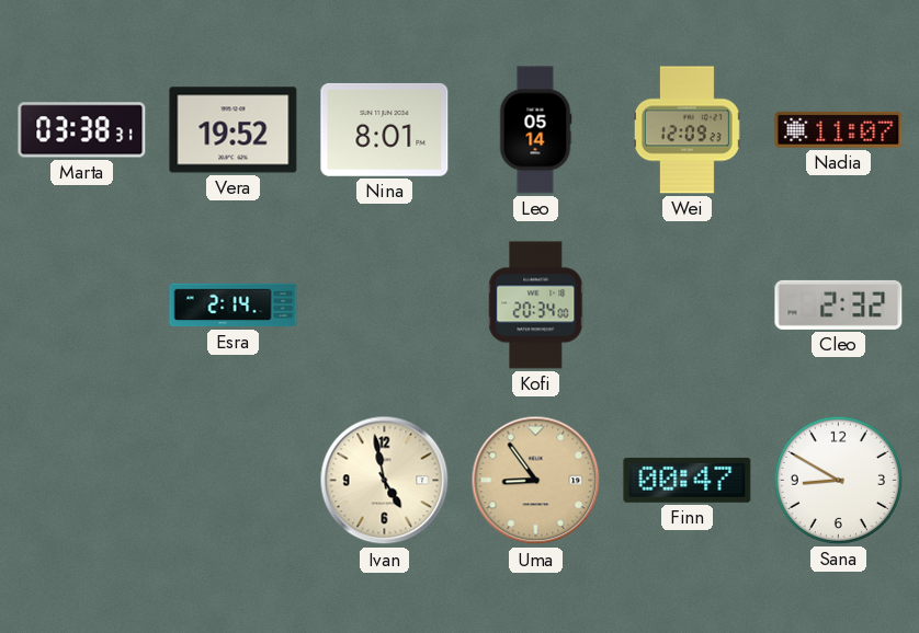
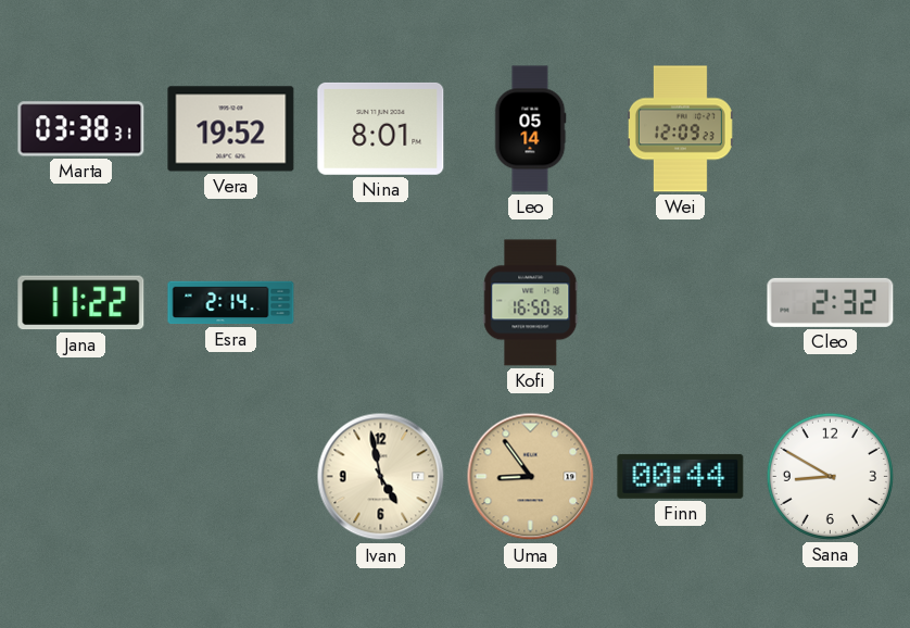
Nadia: 11:07 -> none
Jana: none -> 11:22
Kofi: 20:34 -> 16:50
Finn: 00:47 -> 00:44
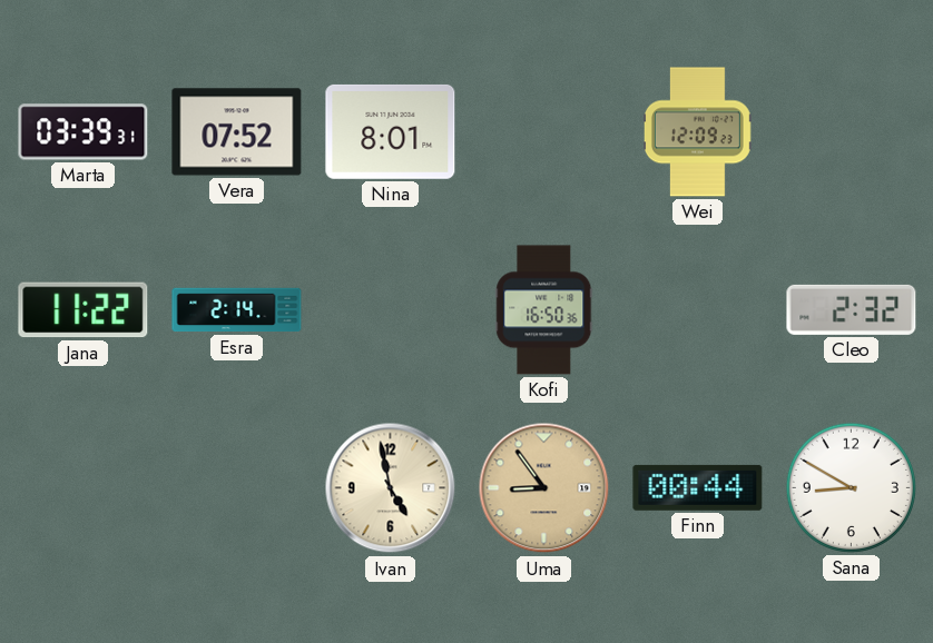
Marta: 03:38 -> 03:39
Vera: 19:52 -> 07:52
Leo: 05:14 -> none
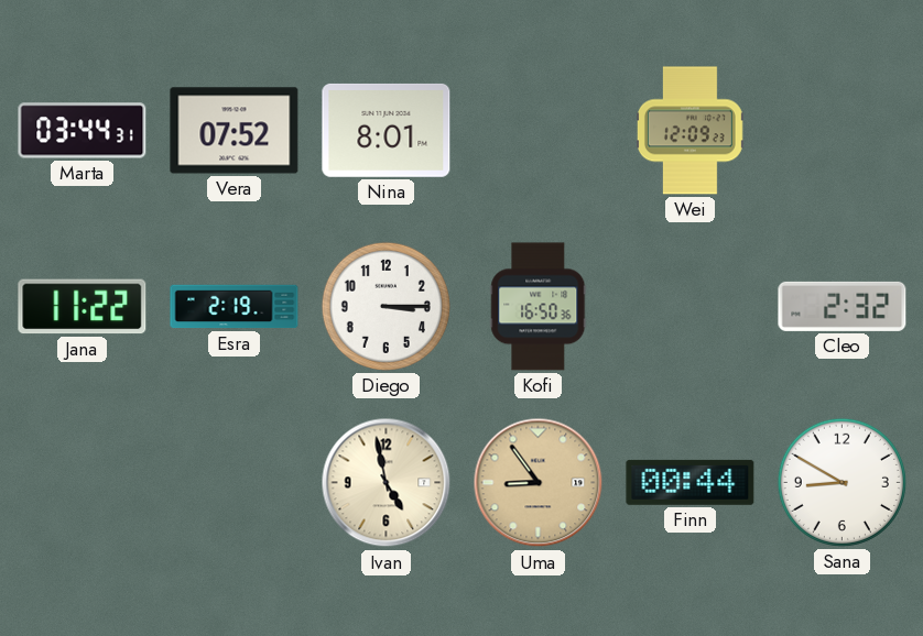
Marta: 03:39 -> 03:44
Esra: 2:14 -> 2:19
Diego: none -> 3:15
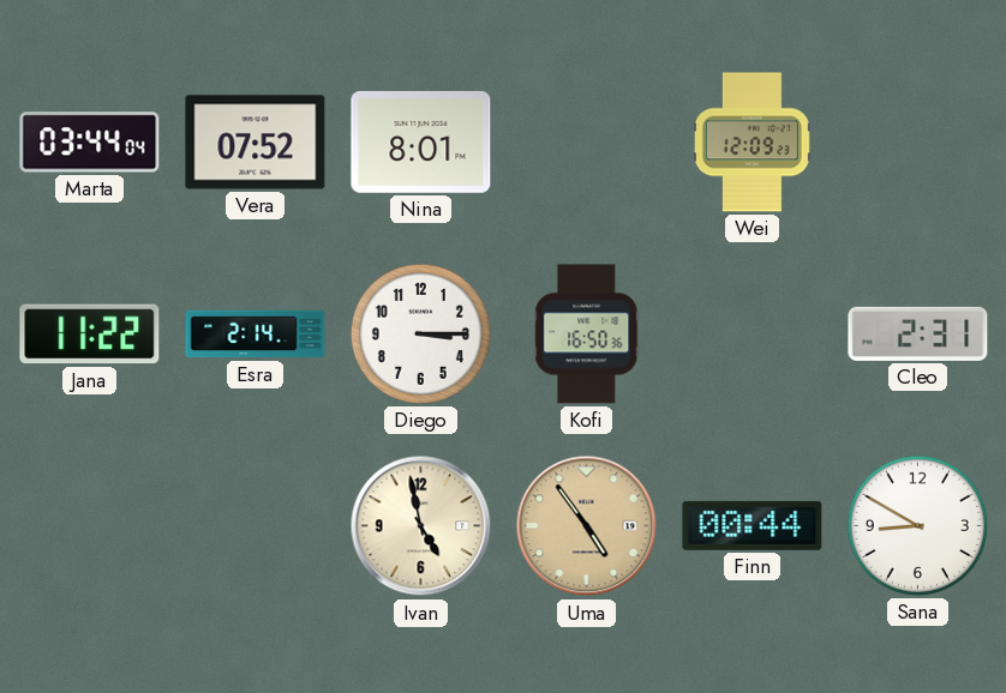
Marta: 03:44:31 -> 03:44:04
Esra: 2:19 -> 2:14
Cleo: 2:32 -> 2:31
Uma: 8:54 -> 4:54
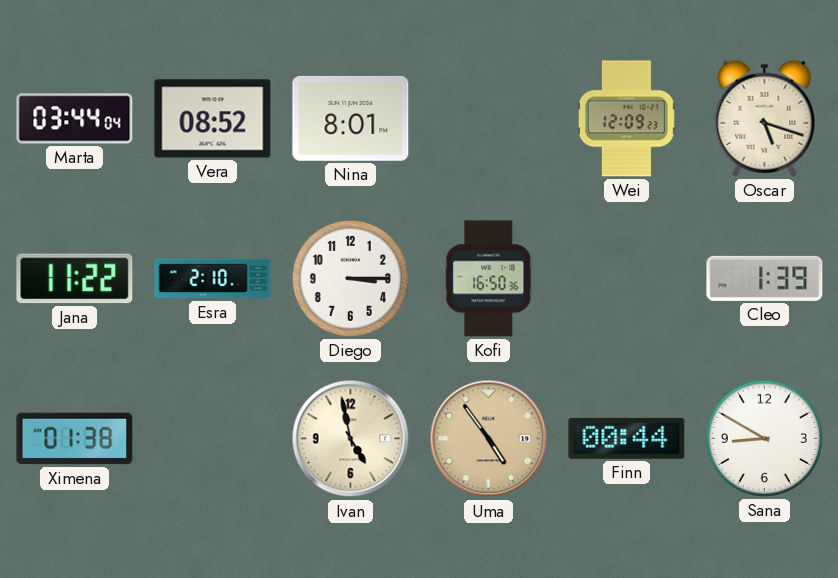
Vera: 07:52 -> 08:52
Oscar: none -> 5:18
Esra: 2:14 -> 2:10
Cleo: 2:31 -> 1:39
Ximena: none -> 01:38
